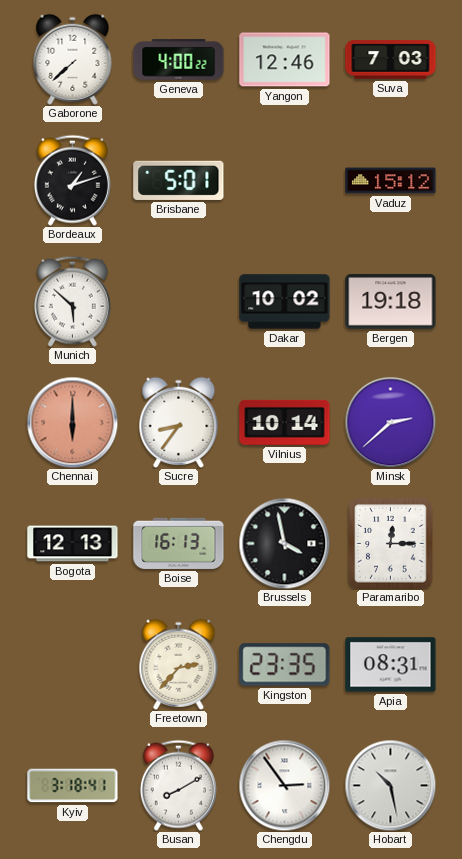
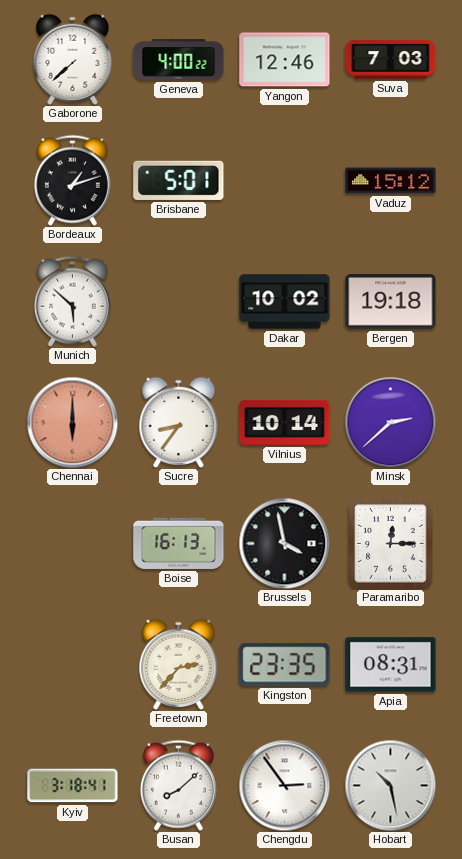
Bogota: 12:13 -> none
Busan: 8:10 -> 8:08
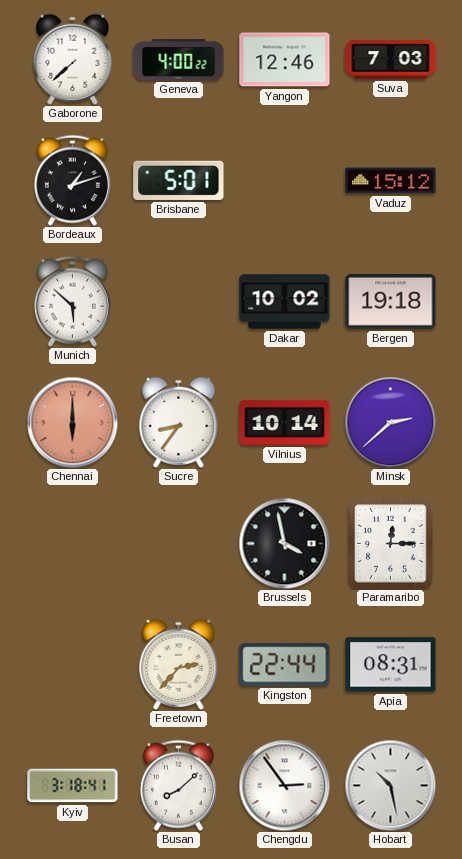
Boise: 16:13 -> none
Kingston: 23:35 -> 22:44
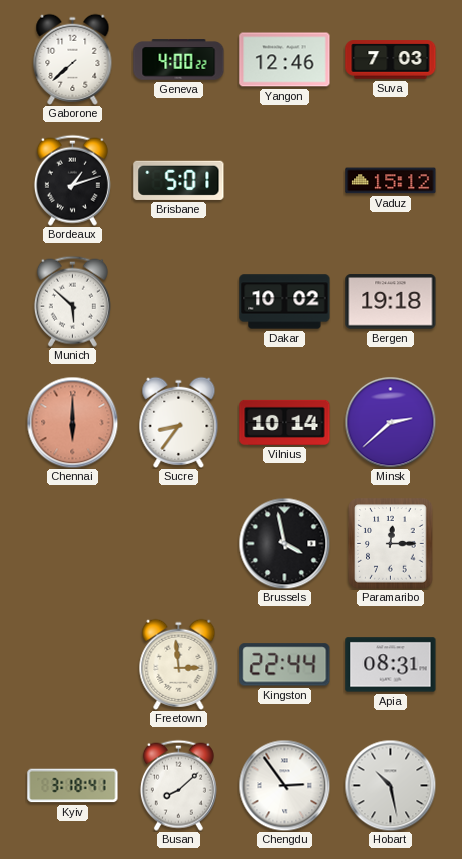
Freetown: 2:37 -> 2:59
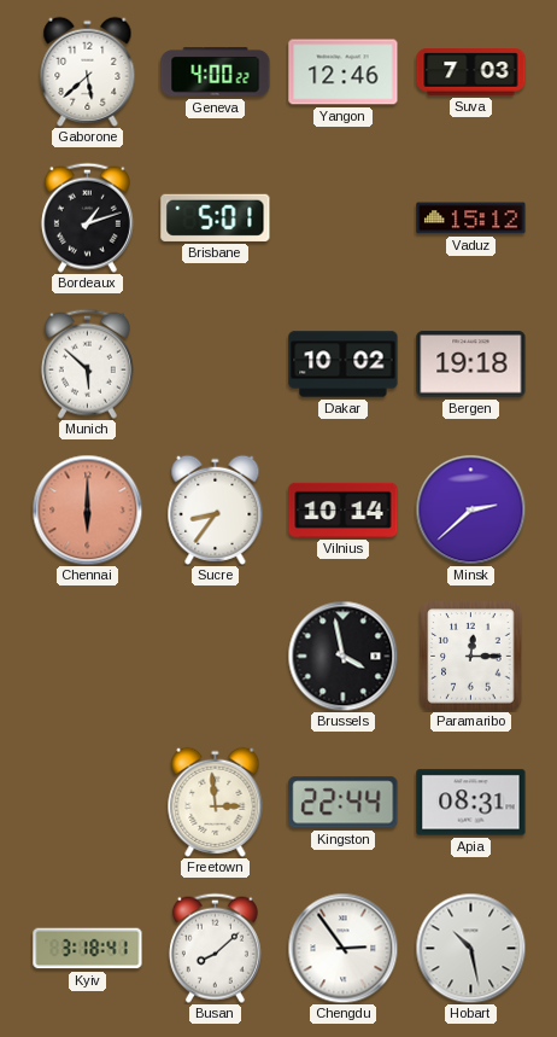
Gaborone: 7:38 -> 5:38
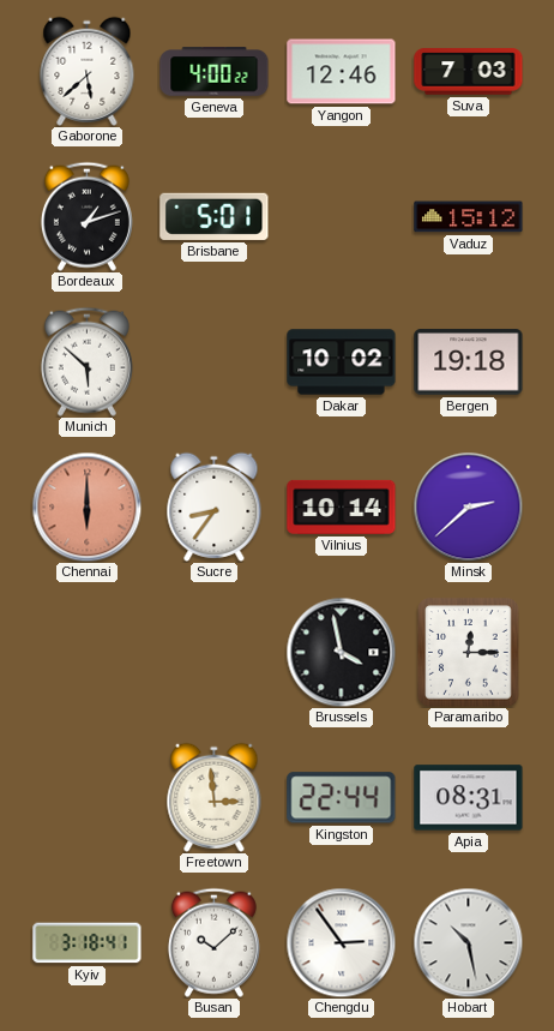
Busan: 8:08 -> 10:08
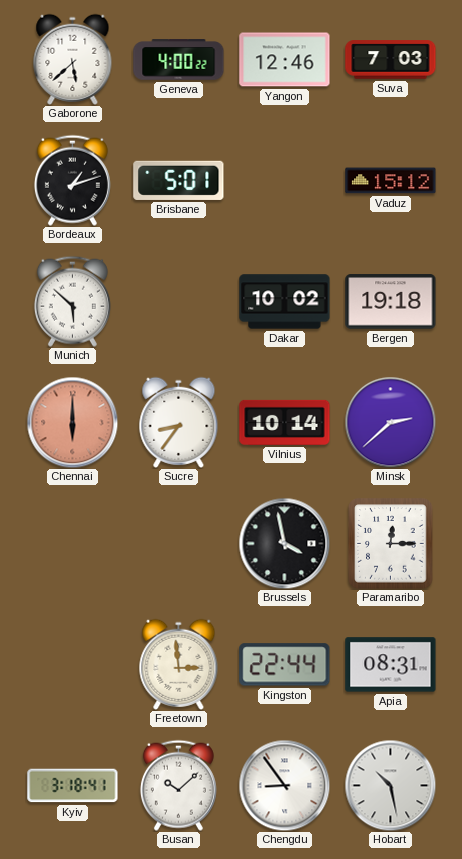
Chengdu: 2:54 -> 8:54
